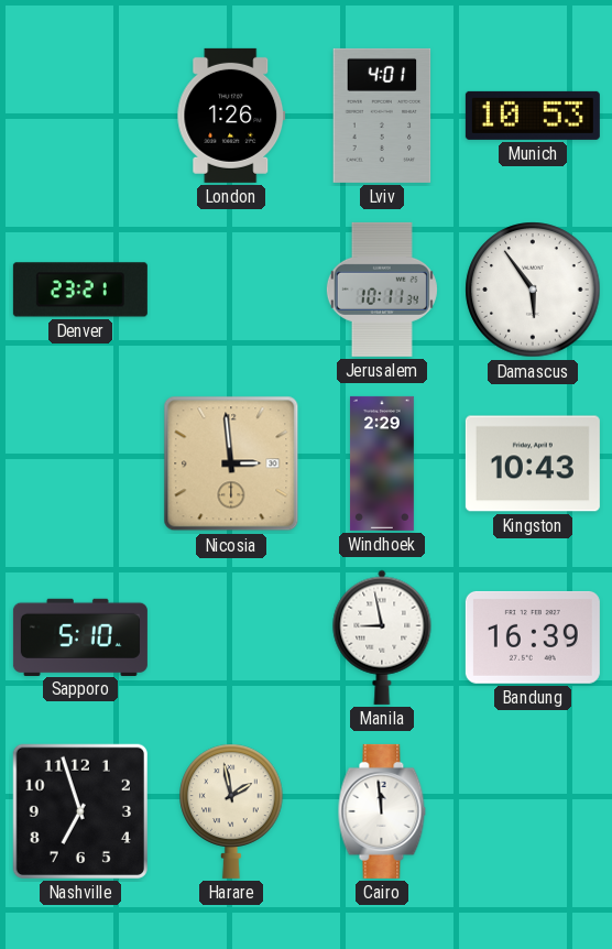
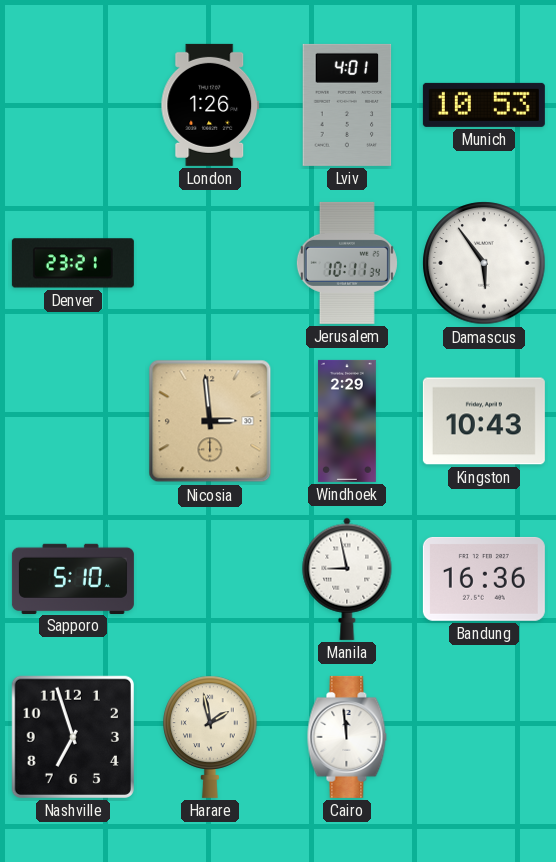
Bandung: 16:39 -> 16:36
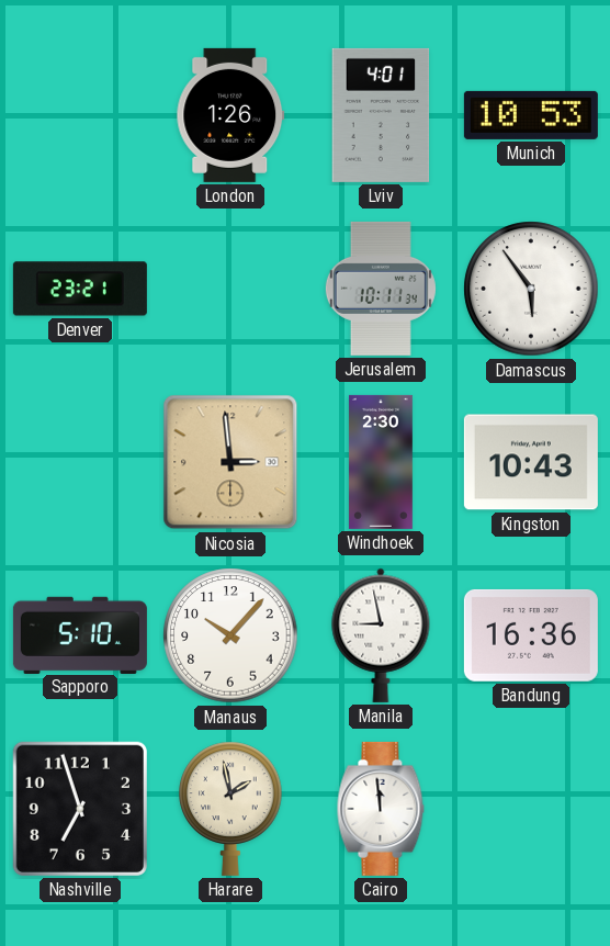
Windhoek: 2:29 -> 2:30
Manaus: none -> 10:07
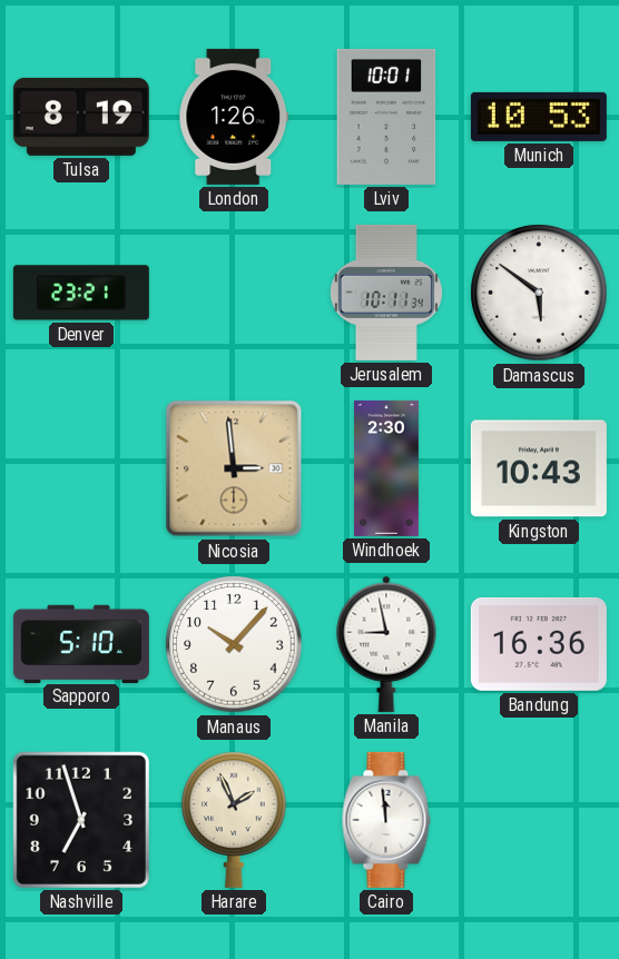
Tulsa: none -> 8:19
Lviv: 4:01 -> 10:01
Damascus: 5:54 -> 5:51
Harare: 1:58 -> 1:56
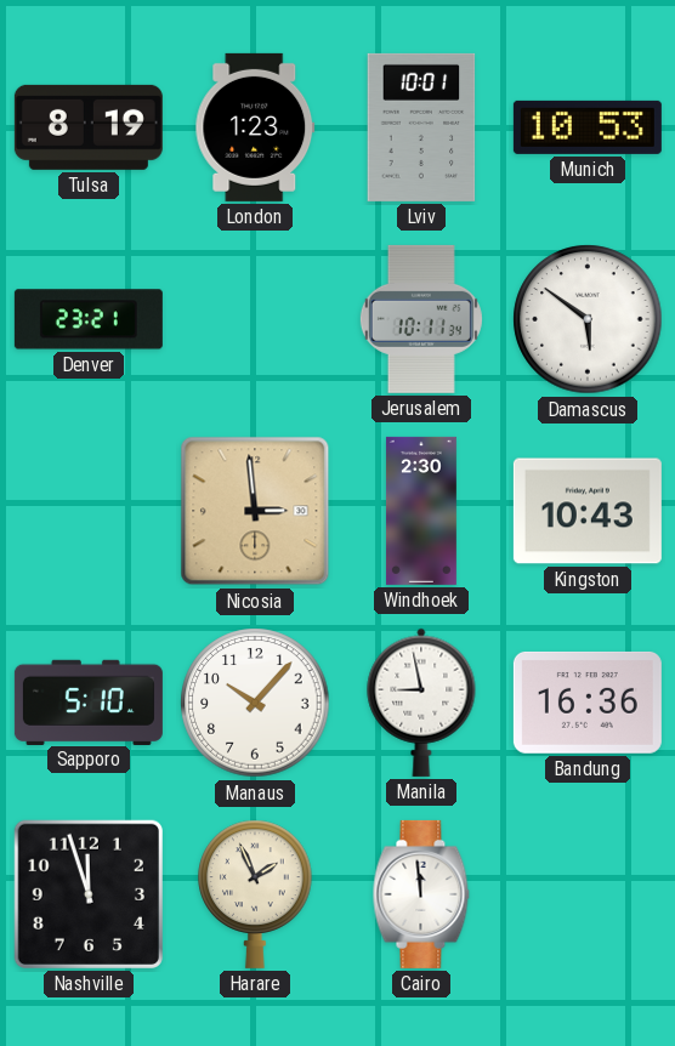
London: 1:26 -> 1:23
Nashville: 6:57 -> 11:57
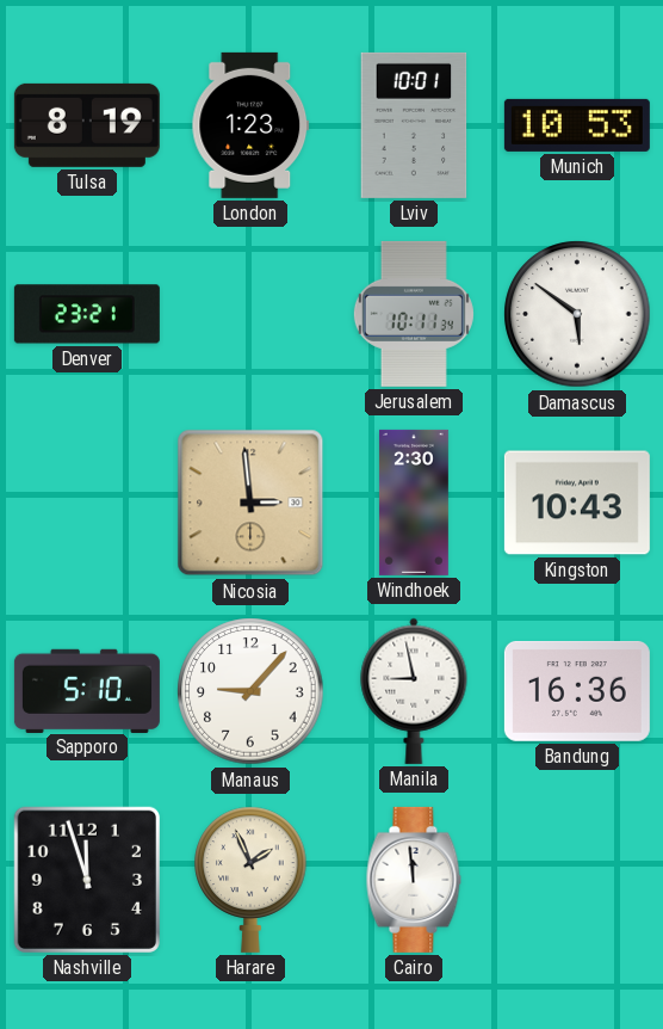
Manaus: 10:07 -> 9:07
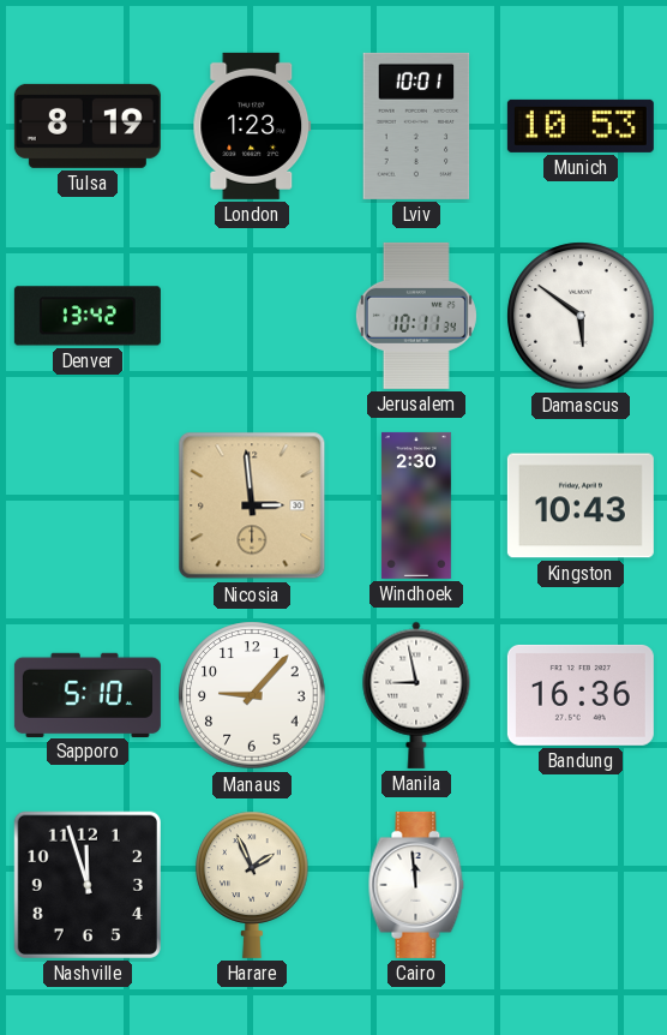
Denver: 23:21 -> 13:42
